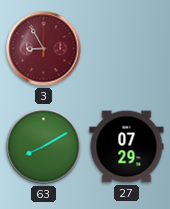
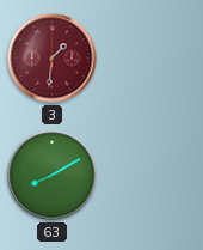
3: 8:55 -> 1:31
27: 07:29 -> none
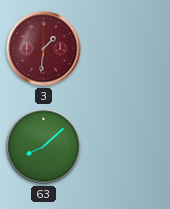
63: 8:10 -> 8:08
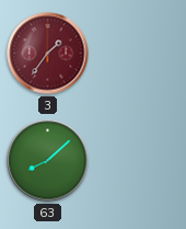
3: 1:31 -> 1:36
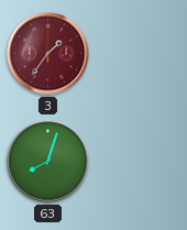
63: 8:08 -> 8:03
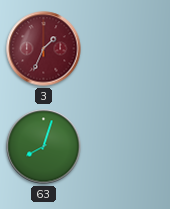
3: 1:36 -> 1:34
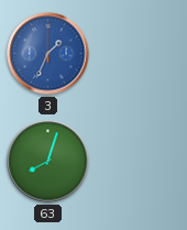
3 dial: burgundy -> blue
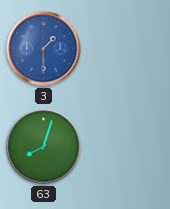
3: 1:34 -> 1:30
